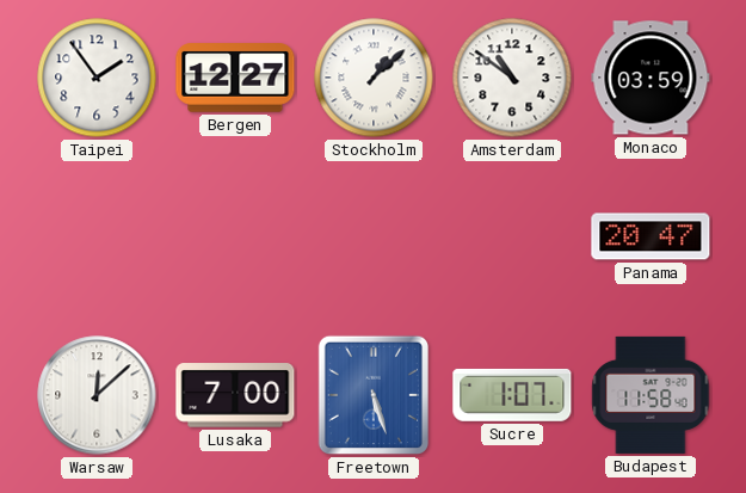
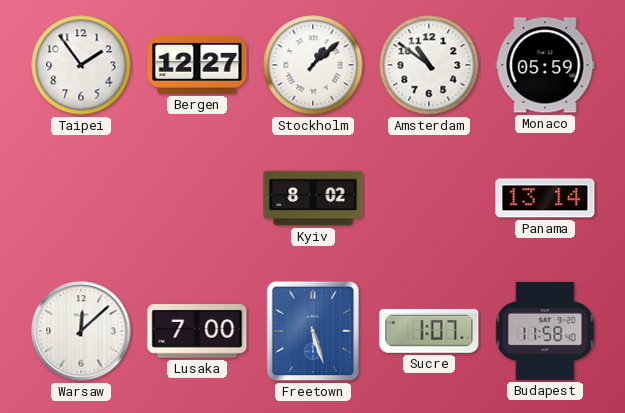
Monaco: 03:59 -> 05:59
Kyiv: none -> 8:02
Panama: 20:47 -> 13:14
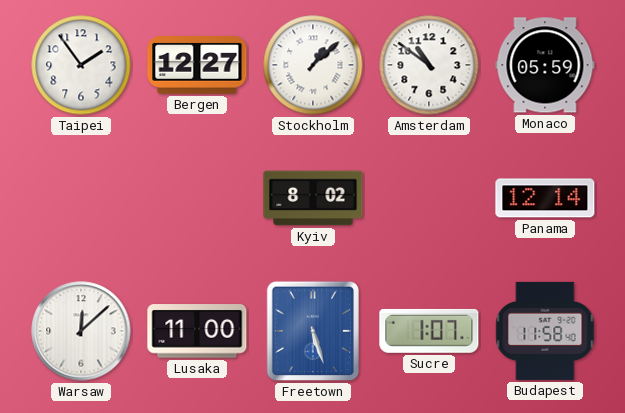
Panama: 13:14 -> 12:14
Lusaka: 7:00 -> 11:00
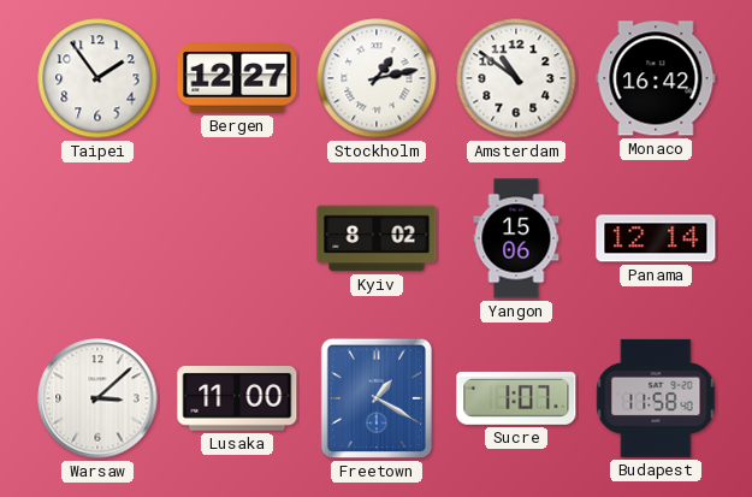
Stockholm: 1:08 -> 1:13
Monaco: 05:59 -> 16:42
Yangon: none -> 15:06
Warsaw: 12:08 -> 3:08
Freetown: 5:27 -> 1:20
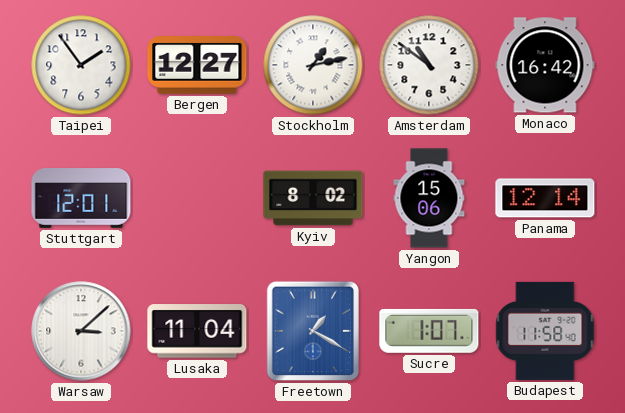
Stuttgart: none -> 12:01
Lusaka: 11:00 -> 11:04
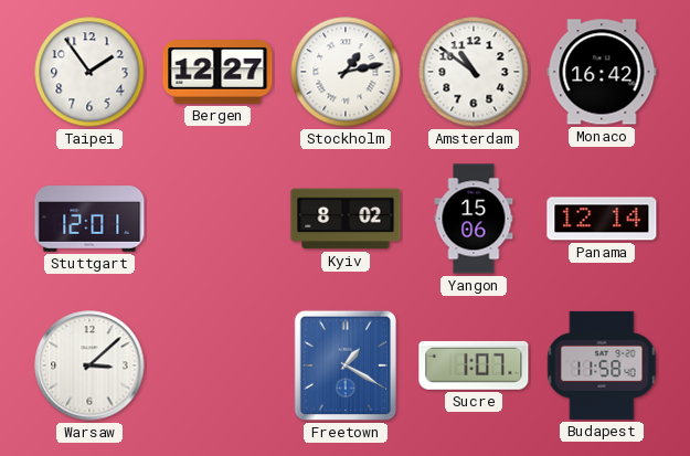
Lusaka: 11:04 -> none
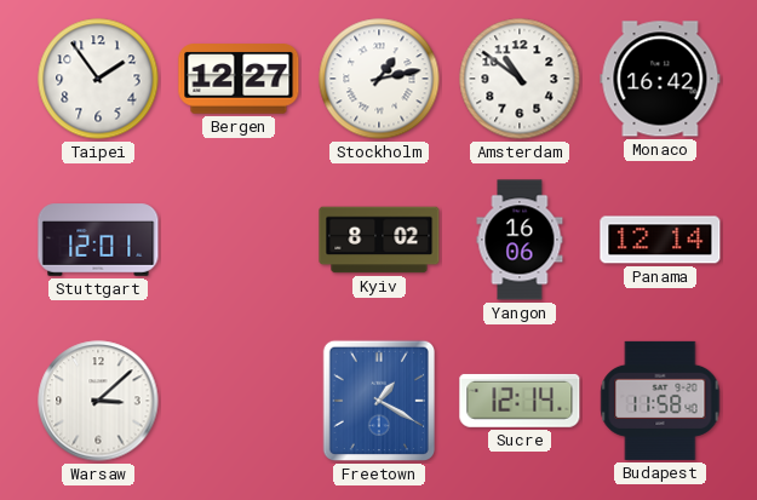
Yangon: 15:06 -> 16:06
Sucre: 1:07 -> 12:14
